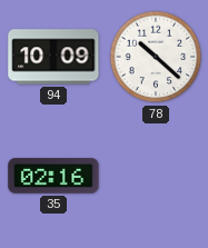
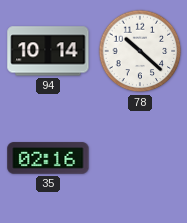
94: 10:09 -> 10:14
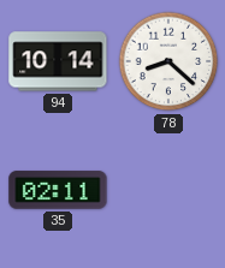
78: 10:22 -> 8:22
35: 02:16 -> 02:11
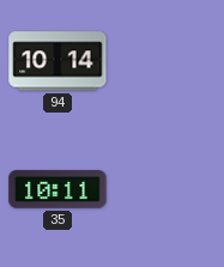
78: 8:22 -> none
35: 02:11 -> 10:11
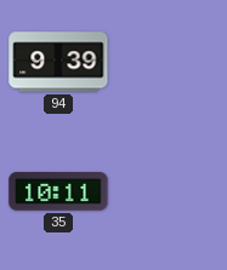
94: 10:14 -> 9:39
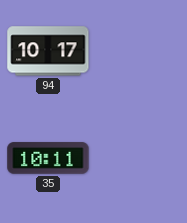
94: 9:39 -> 10:17
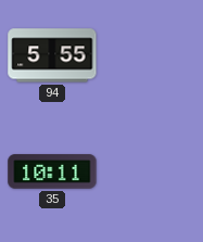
94: 10:17 -> 5:55
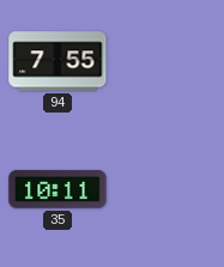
94: 5:55 -> 7:55
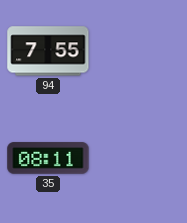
35: 10:11 -> 08:11
